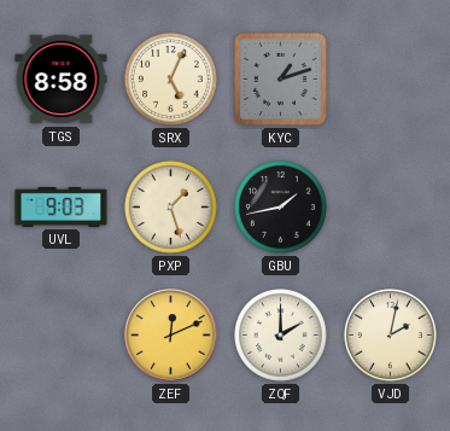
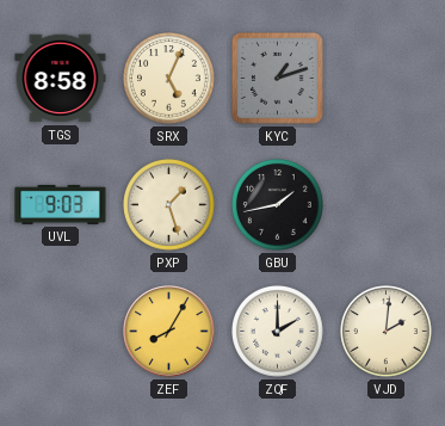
ZEF: 12:11 -> 8:05
VJD: 2:02 -> 2:01
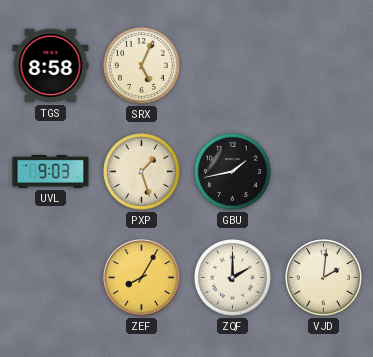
KYC: 1:12 -> none
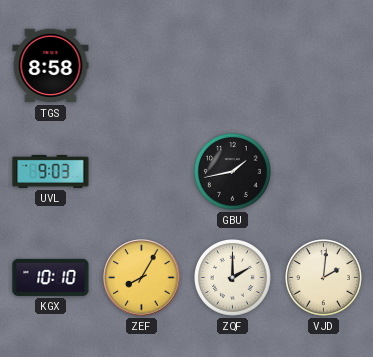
SRX: 5:04 -> none
PXP: 1:27 -> none
KGX: none -> 10:10
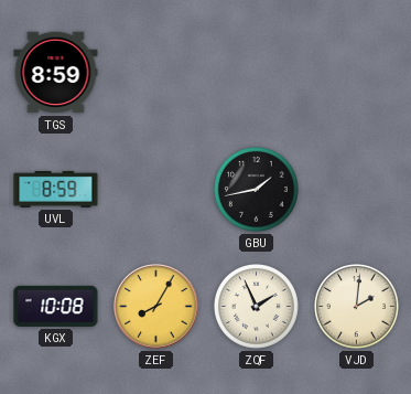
TGS: 8:58 -> 8:59
UVL: 9:03 -> 8:59
KGX: 10:10 -> 10:08
ZQF: 2:00 -> 1:56
